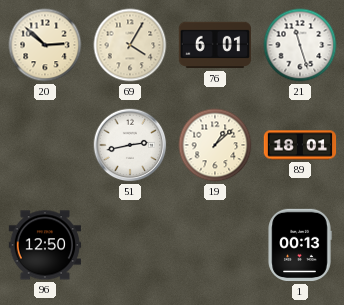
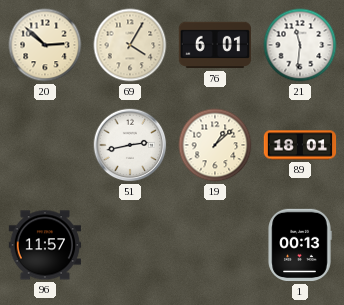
21: 11:27 -> 11:31
96: 12:50 -> 11:57
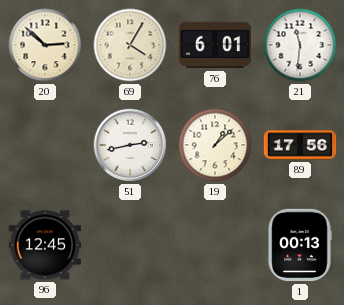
89: 18:01 -> 17:56
96: 11:57 -> 12:45
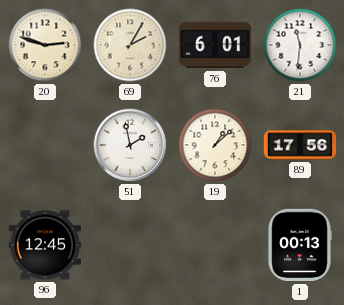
20: 2:52 -> 2:48
69: 4:05 -> 2:05
51: 2:43 -> 1:58
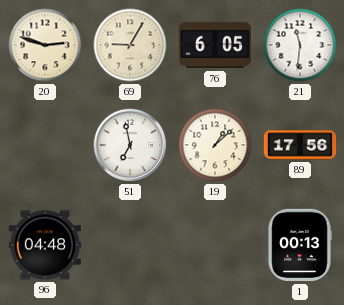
69: 2:05 -> 9:05
76: 6:01 -> 6:05
51: 1:58 -> 6:58
96: 12:45 -> 04:48
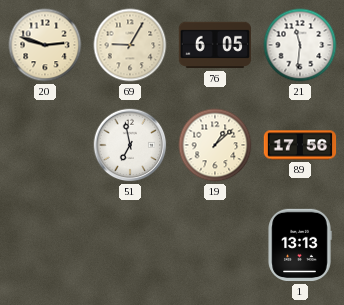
96: 04:48 -> none
1: 00:13 -> 13:13
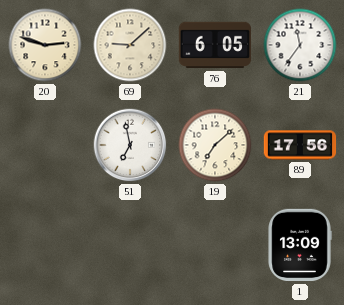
69: 9:05 -> 9:08
21: 11:31 -> 11:36
19: 1:08 -> 7:08
1: 13:13 -> 13:09
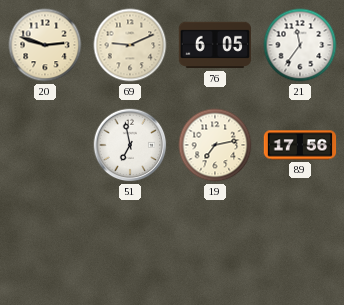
69: 9:08 -> 9:11
19: 7:08 -> 7:13
1: 13:09 -> none
